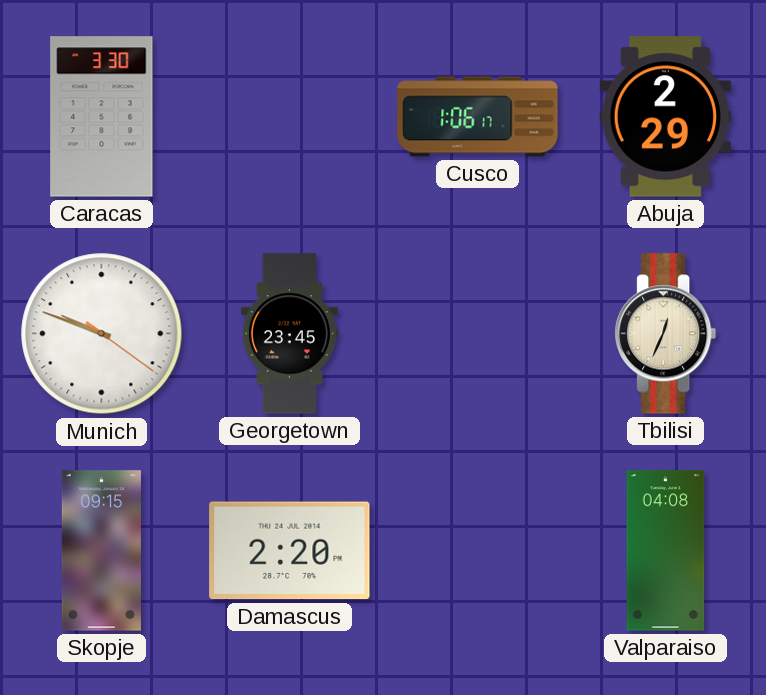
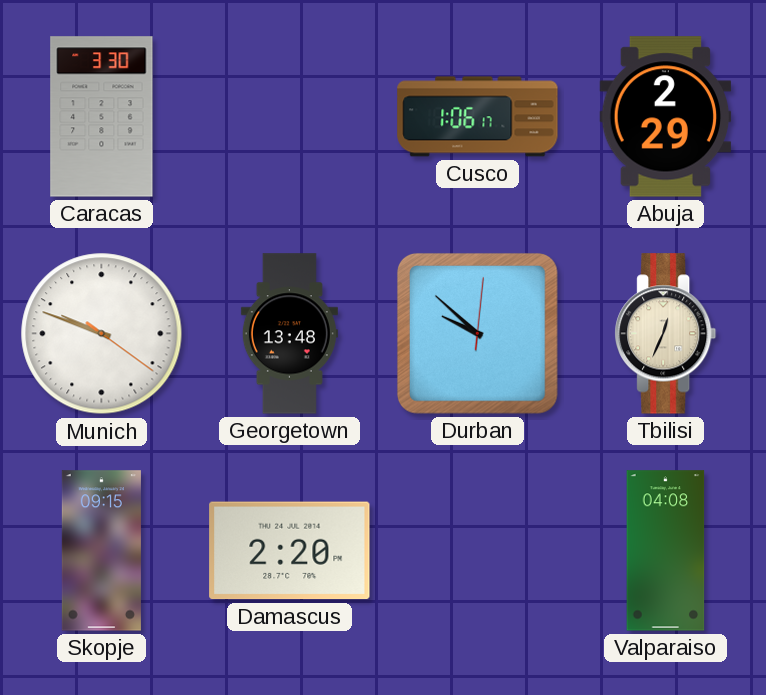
Georgetown: 23:45 -> 13:48
Durban: none -> 9:52
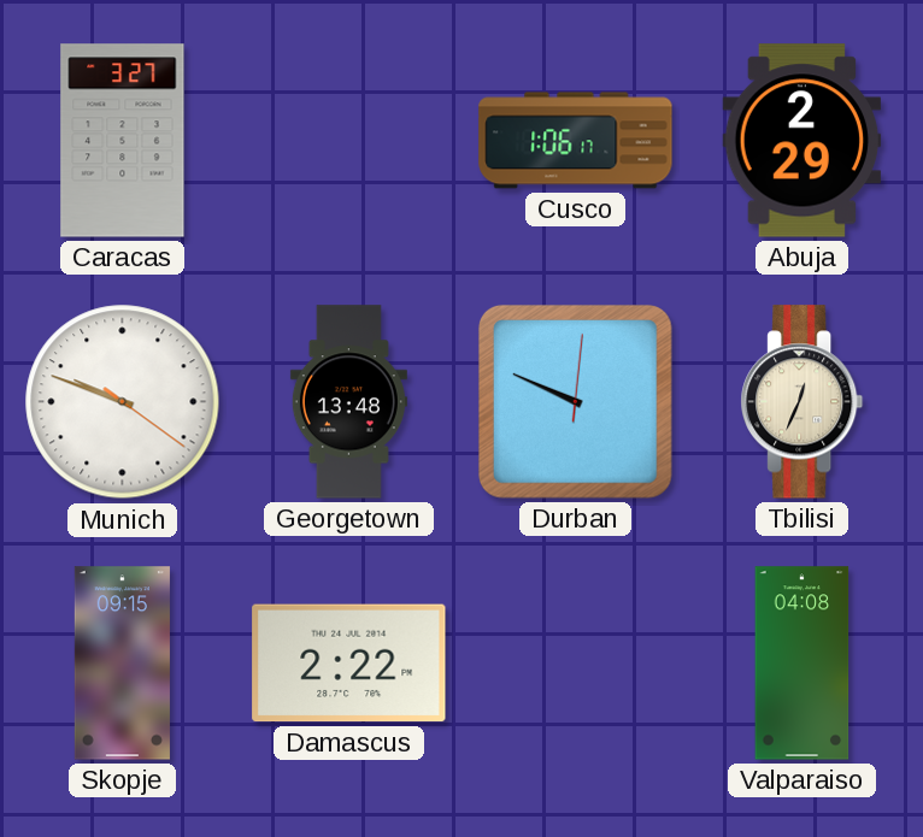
Caracas: 3:30 -> 3:27
Durban: 9:52 -> 9:49
Damascus: 2:20 -> 2:22
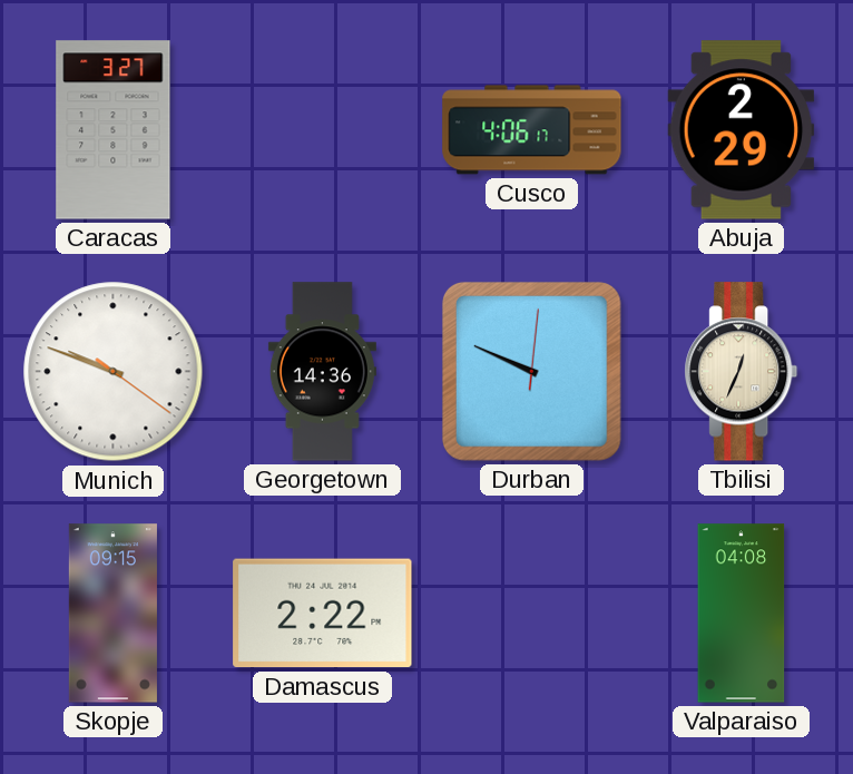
Cusco: 1:06 -> 4:06
Georgetown: 13:48 -> 14:36
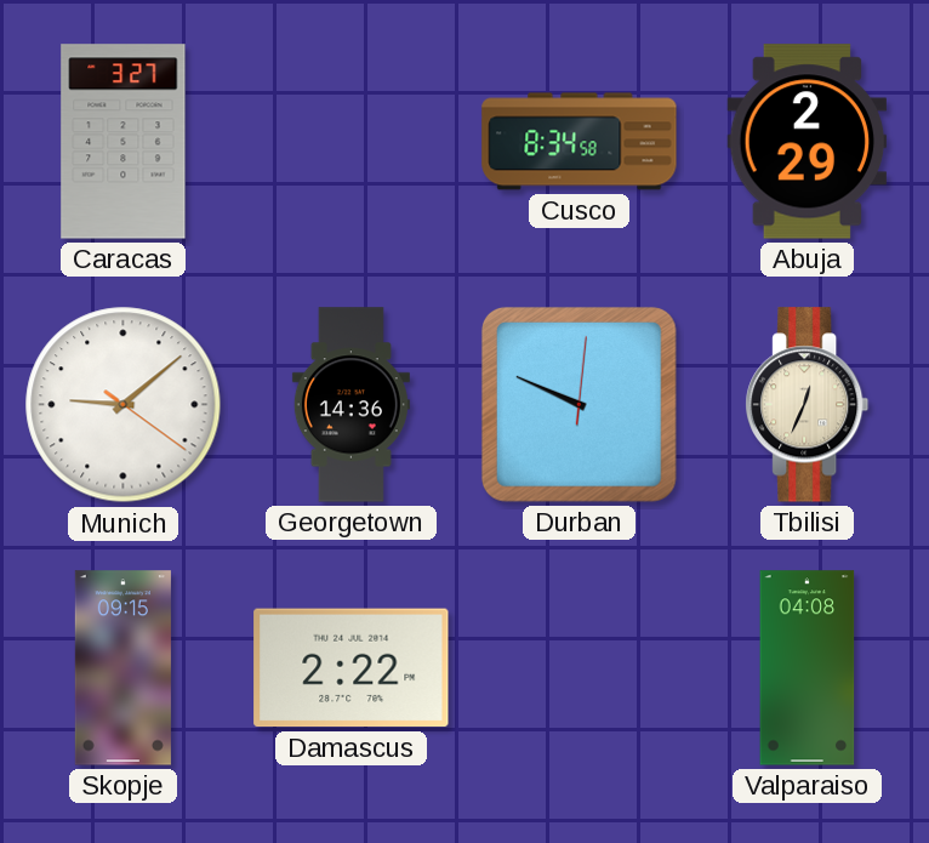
Cusco: 4:06 -> 8:34
Munich: 9:48 -> 9:08
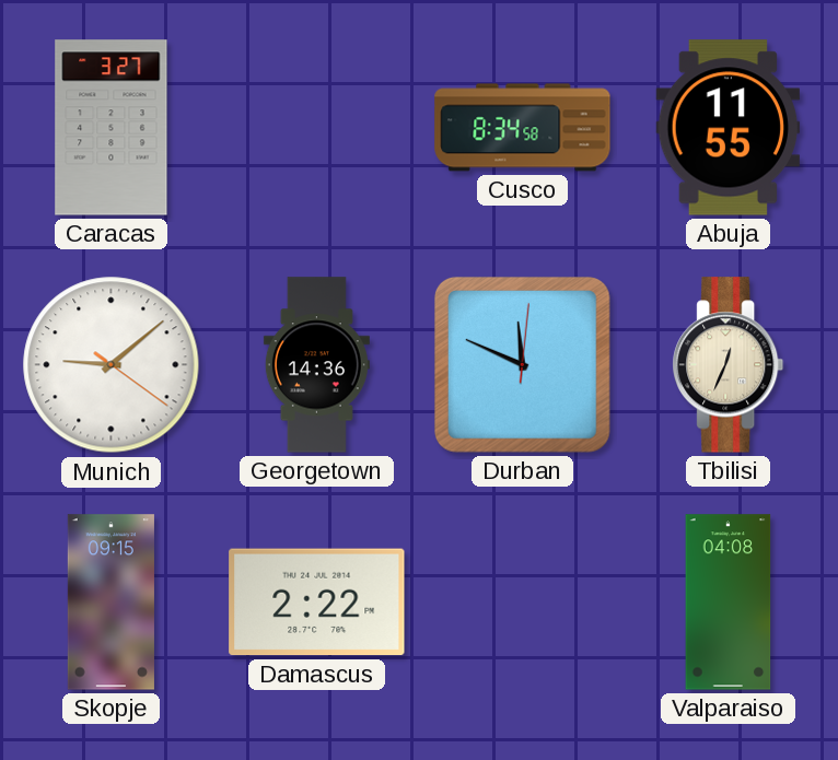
Abuja: 2:29 -> 11:55
Durban: 9:49 -> 11:49
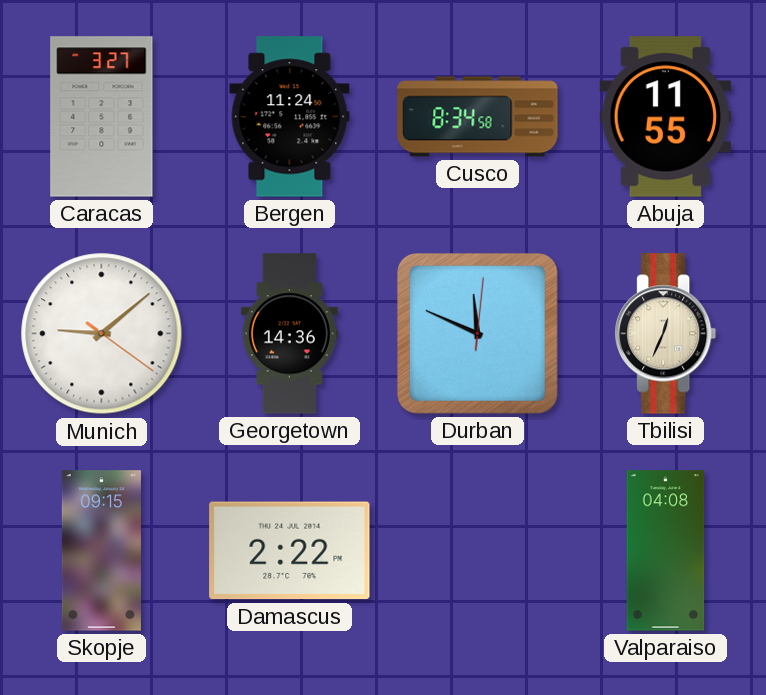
Bergen: none -> 11:24
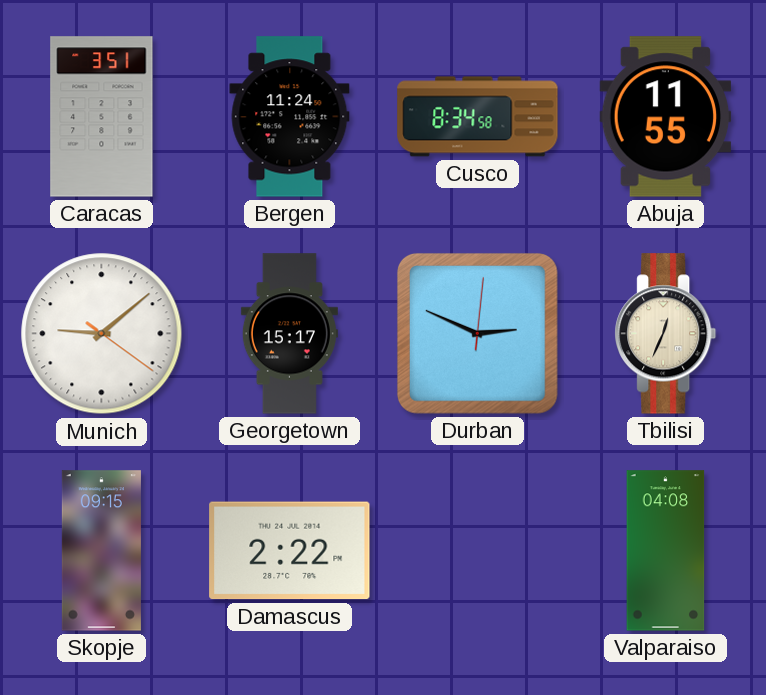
Caracas: 3:27 -> 3:51
Georgetown: 14:36 -> 15:17
Durban: 11:49 -> 2:49
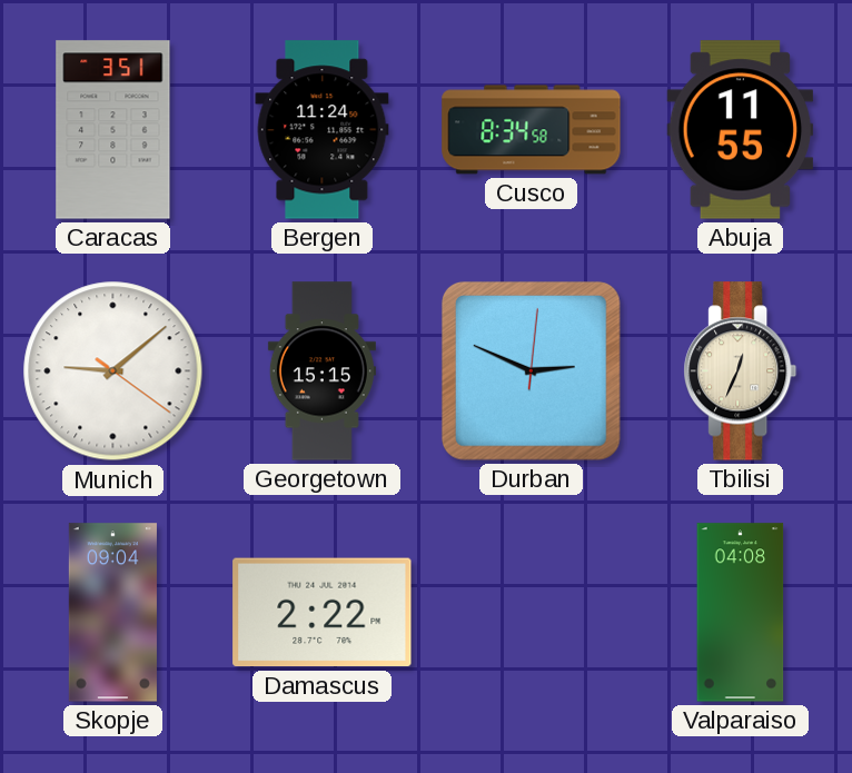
Georgetown: 15:17 -> 15:15
Skopje: 09:15 -> 09:04
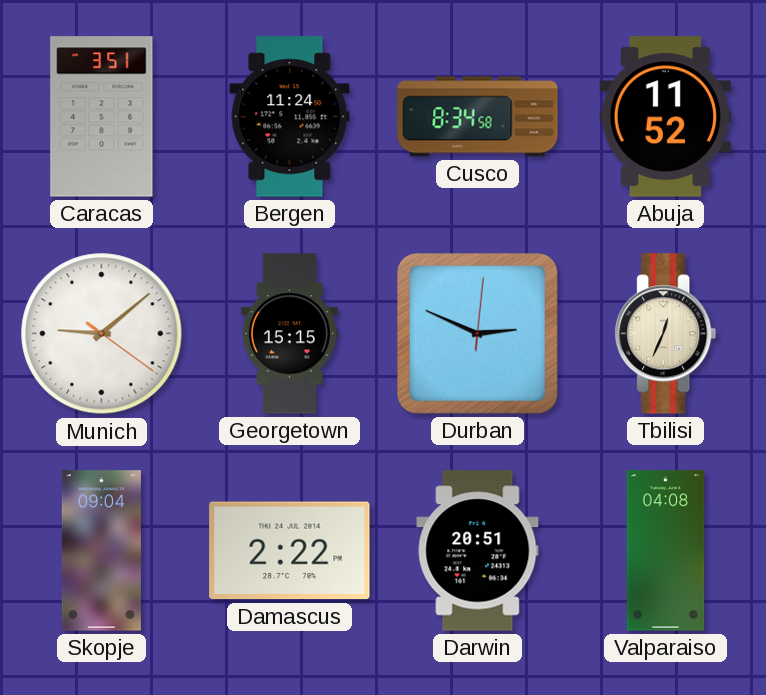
Abuja: 11:55 -> 11:52
Darwin: none -> 20:51
